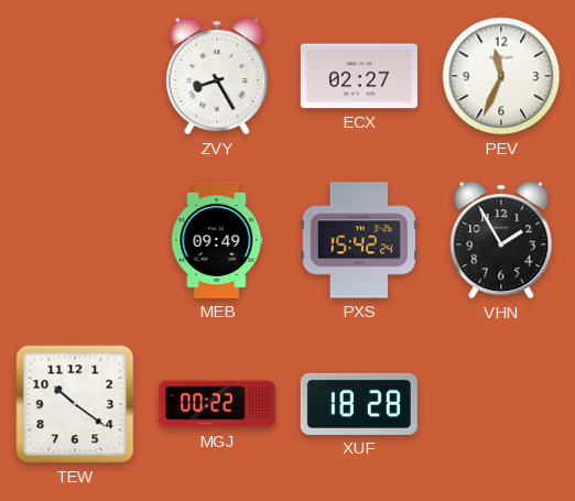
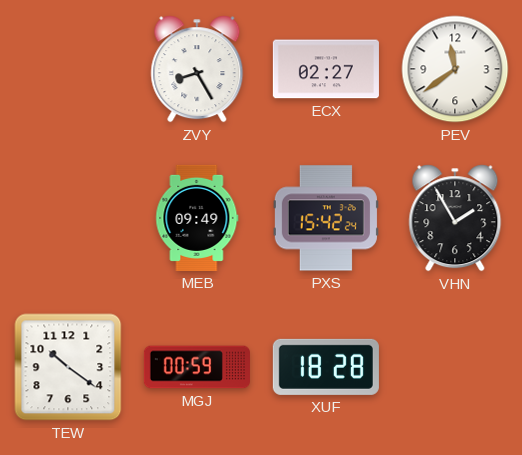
PEV: 11:34 -> 11:39
MGJ: 00:22 -> 00:59
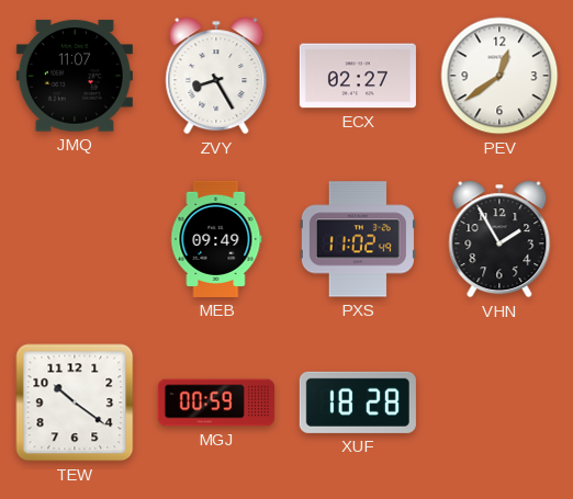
JMQ: none -> 11:07
PEV: 11:39 -> 12:39
PXS: 15:42 -> 11:02
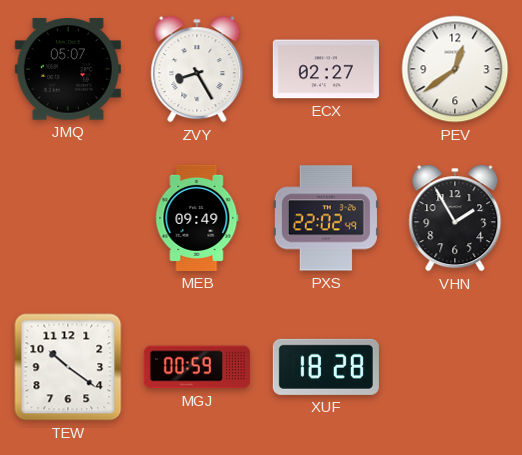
JMQ: 11:07 -> 05:07
PXS: 11:02 -> 22:02
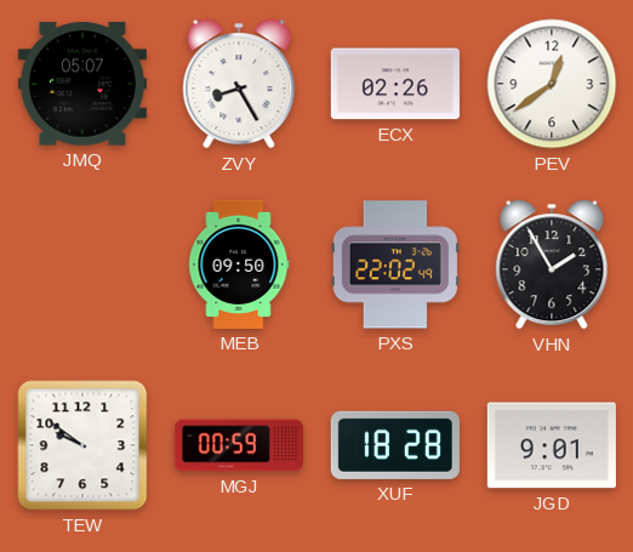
ECX: 02:27 -> 02:26
MEB: 09:49 -> 09:50
TEW: 10:21 -> 9:51
JGD: none -> 9:01
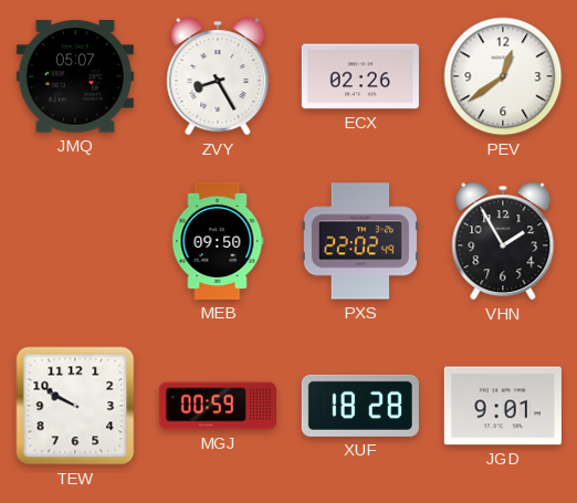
TEW: 9:51 -> 9:50
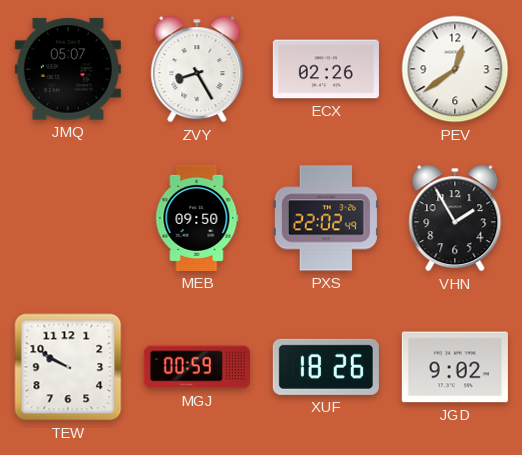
XUF: 18:28 -> 18:26
JGD: 9:01 -> 9:02
